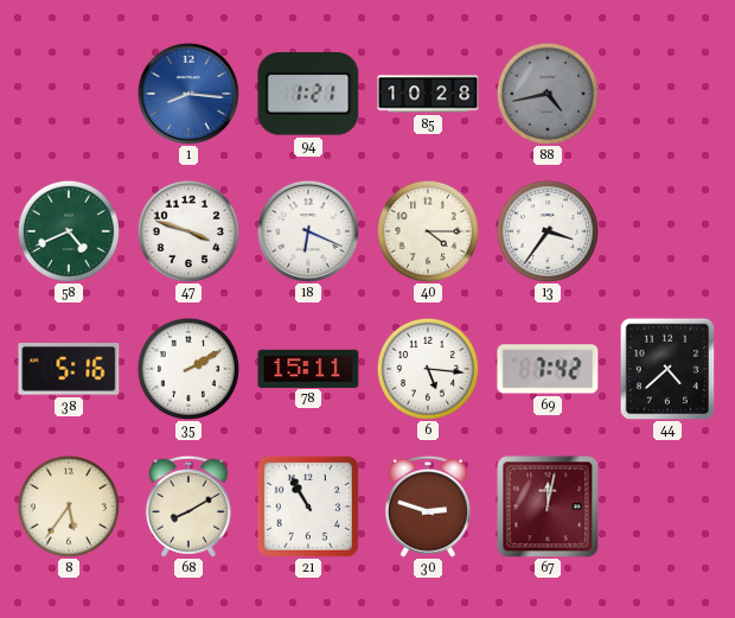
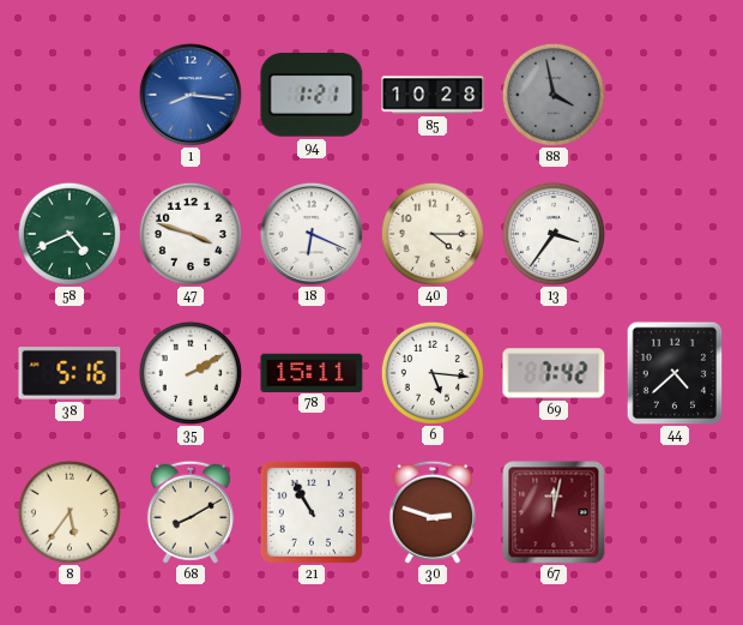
88: 4:43 -> 3:58
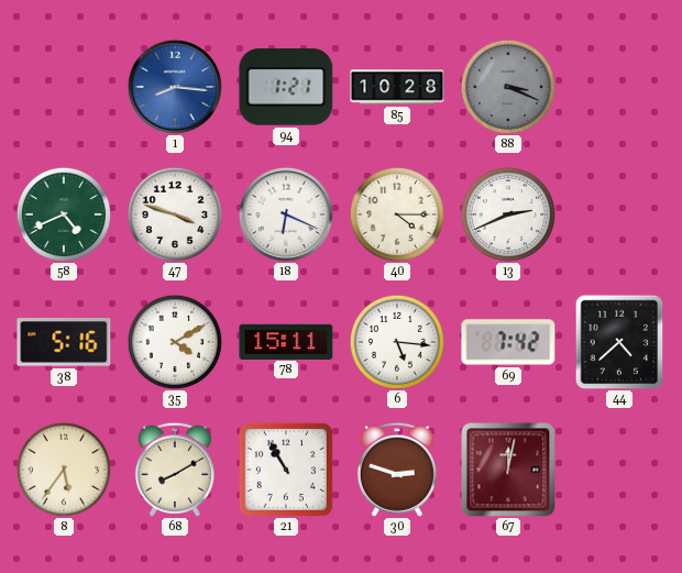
88: 3:58 -> 3:19
13: 3:36 -> 2:41
35: 2:10 -> 4:10
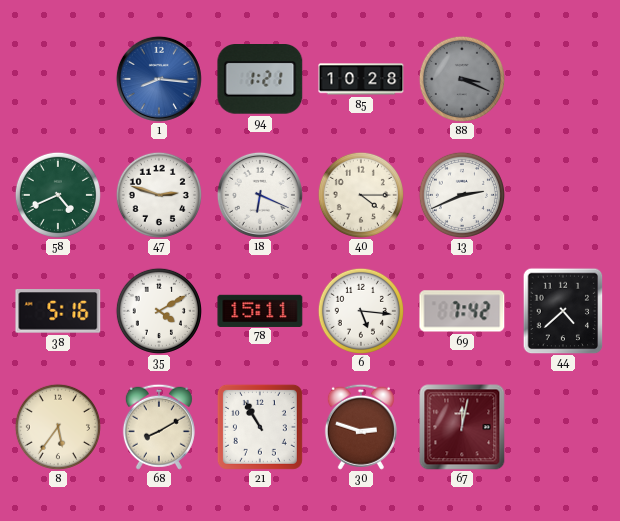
47: 3:48 -> 2:48
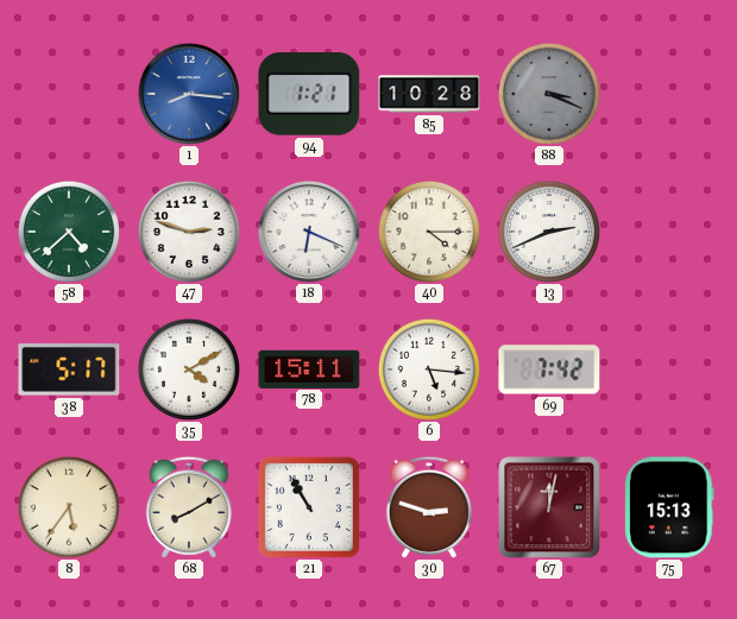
58: 4:41 -> 4:38
38: 5:16 -> 5:17
44: 4:38 -> none
75: none -> 15:13
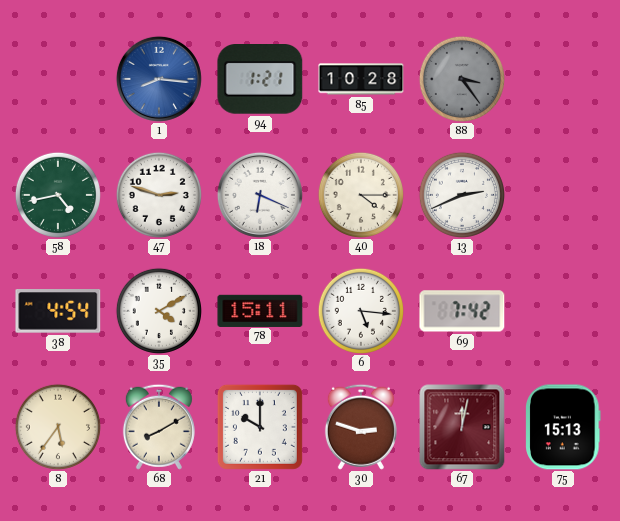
88: 3:19 -> 3:24
58: 4:38 -> 4:43
38: 5:17 -> 4:54
21: 10:55 -> 10:00
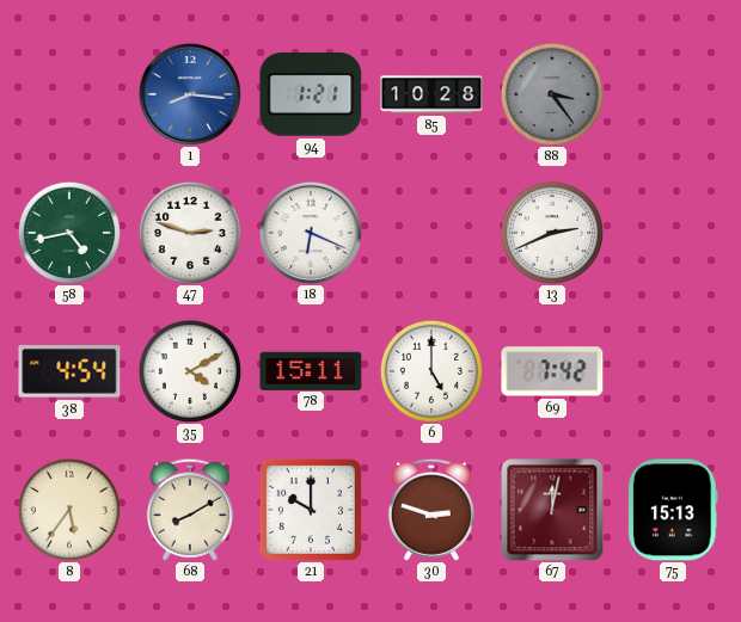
40: 4:15 -> none
6: 5:16 -> 5:00
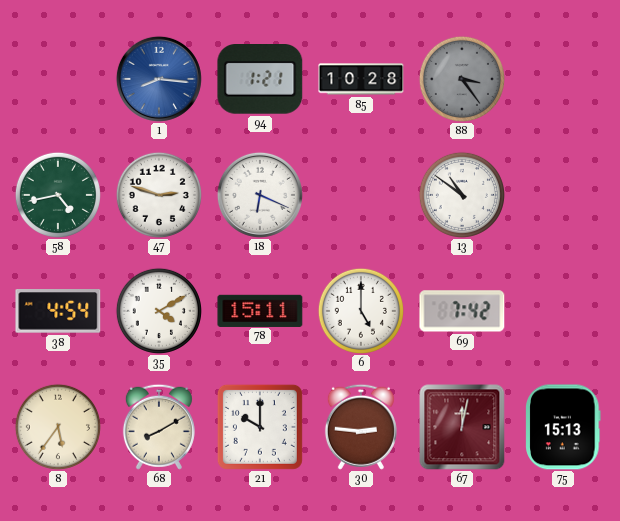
13: 2:41 -> 10:51
30: 2:48 -> 2:46
